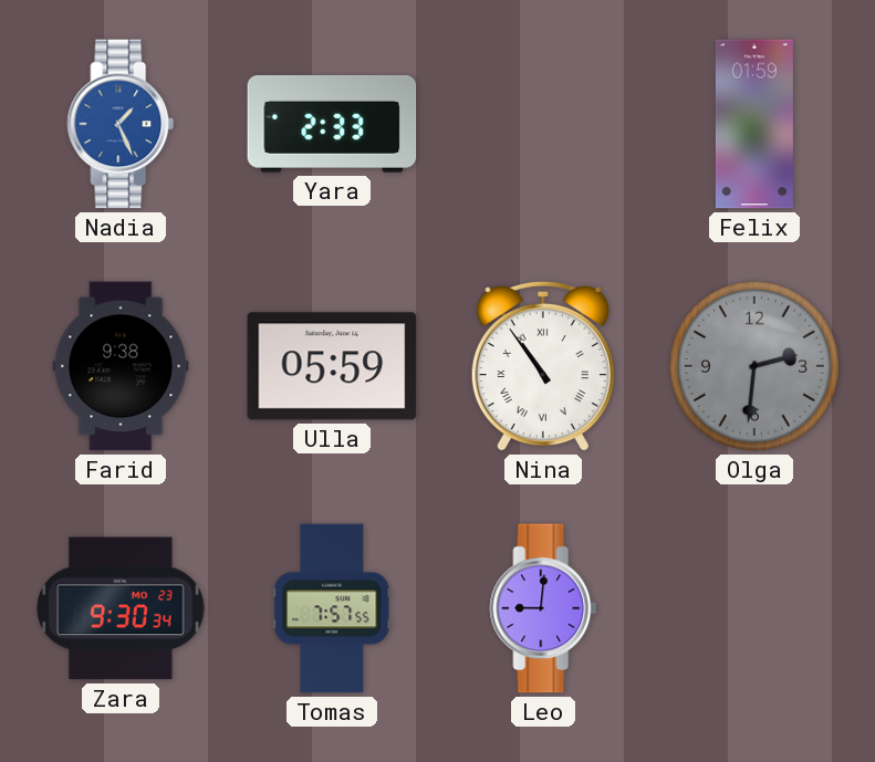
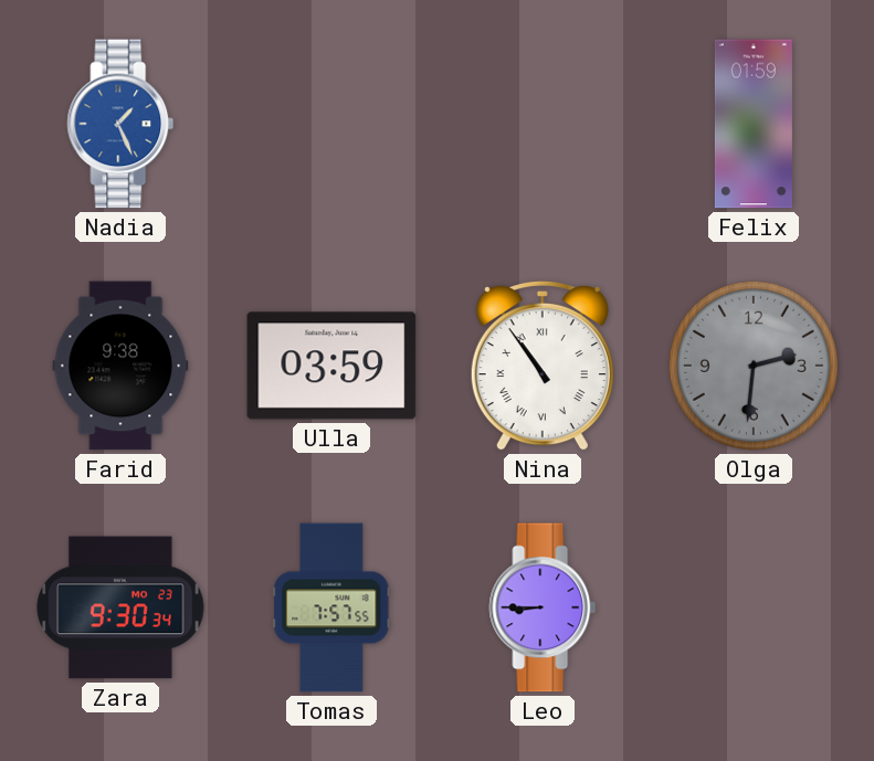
Yara: 2:33 -> none
Ulla: 05:59 -> 03:59
Leo: 9:01 -> 8:45
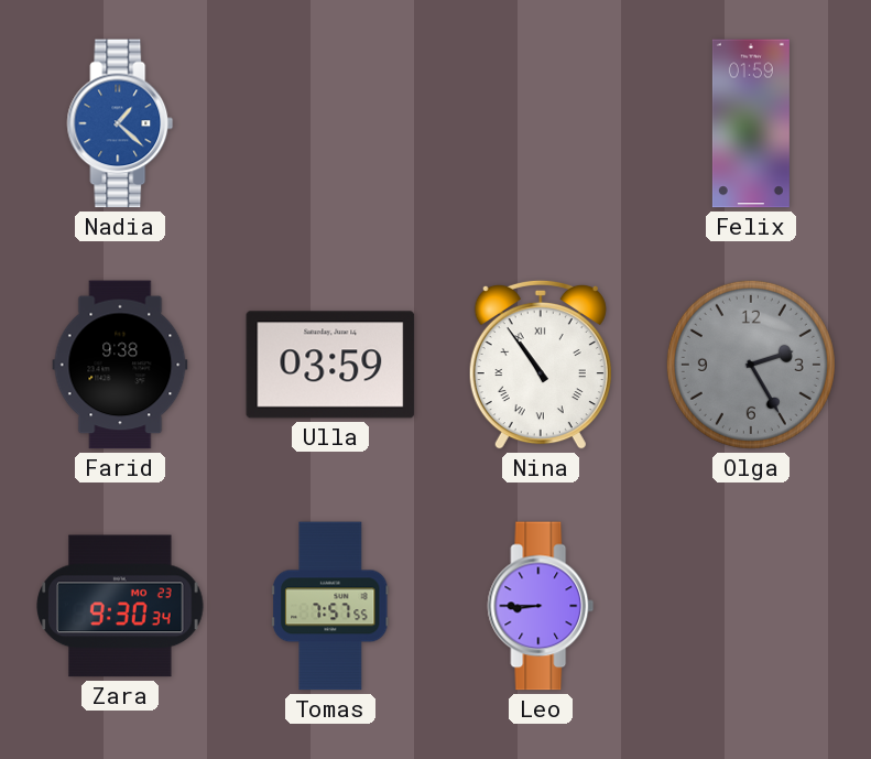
Nadia: 1:26 -> 1:22
Olga: 2:31 -> 2:25
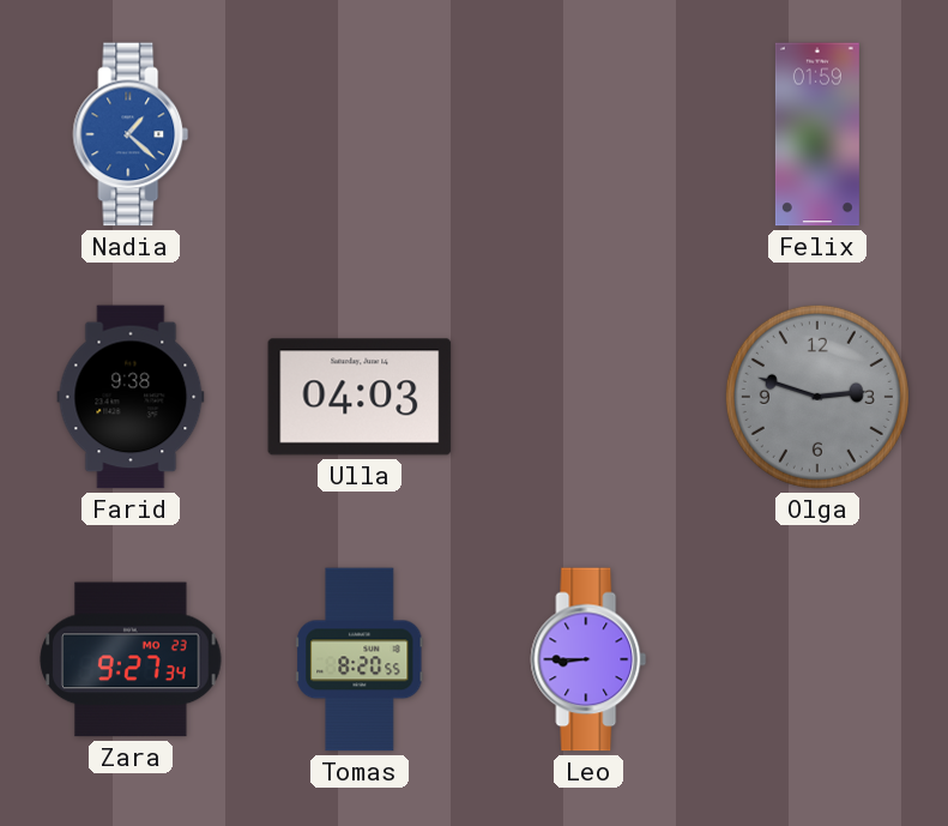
Ulla: 03:59 -> 04:03
Nina: 10:54 -> none
Olga: 2:25 -> 2:48
Zara: 9:30 -> 9:27
Tomas: 7:57 -> 8:20
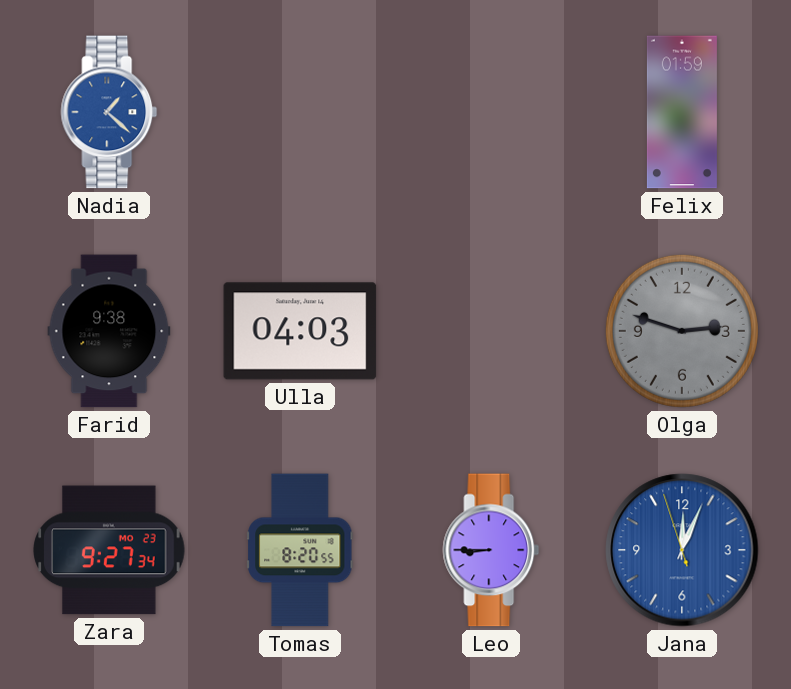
Jana: none -> 12:03
